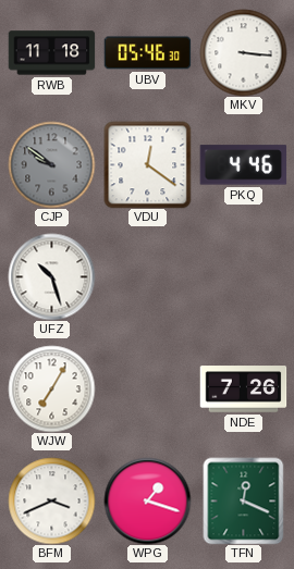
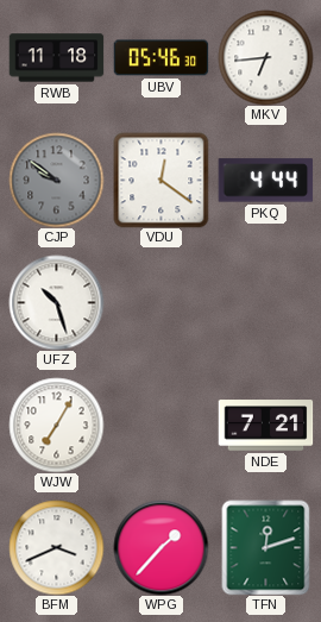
MKV: 3:16 -> 6:44
PKQ: 4:46 -> 4:44
NDE: 7:26 -> 7:21
WPG: 1:18 -> 1:37
TFN: 12:19 -> 12:12
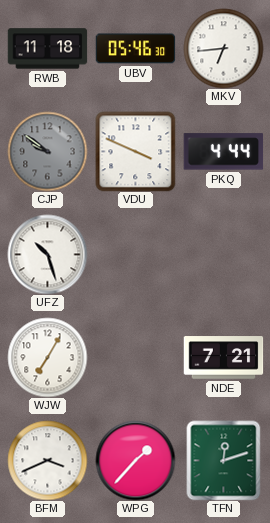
VDU: 12:21 -> 3:49
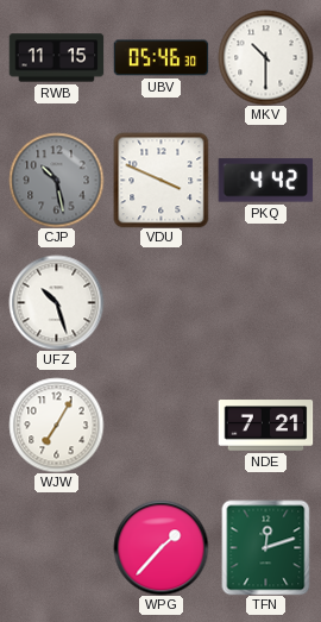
RWB: 11:18 -> 11:15
MKV: 6:44 -> 10:30
CJP: 9:51 -> 10:28
PKQ: 4:44 -> 4:42
BFM: 3:41 -> none
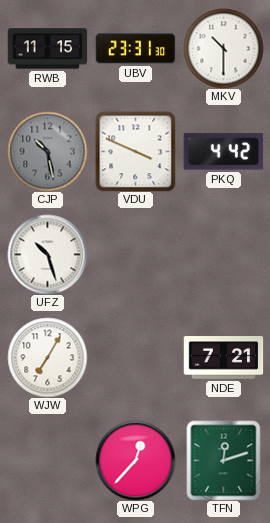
UBV: 05:46 -> 23:31
WPG: 1:37 -> 12:37
